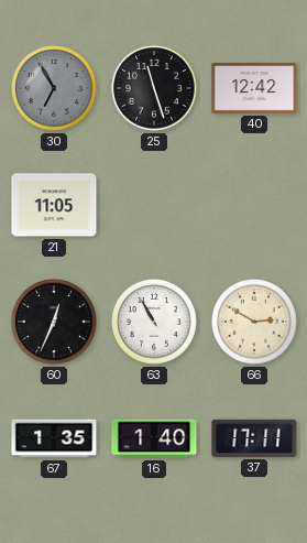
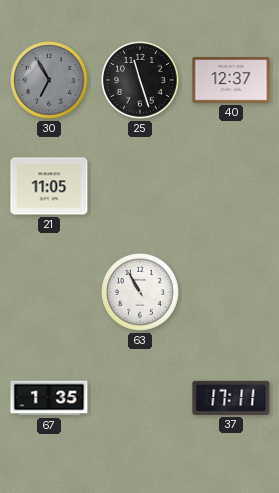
40: 12:42 -> 12:37
60: 12:34 -> none
66: 2:50 -> none
16: 1:40 -> none
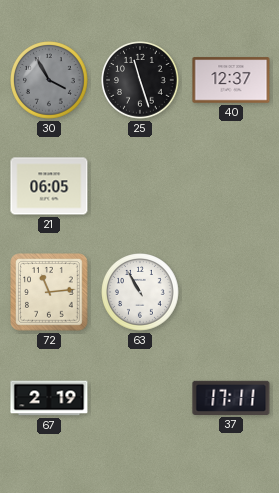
30: 6:55 -> 3:55
21: 11:05 -> 06:05
72: none -> 11:14
67: 1:35 -> 2:19
